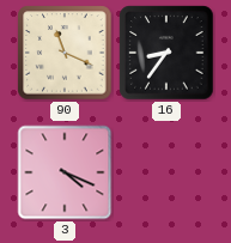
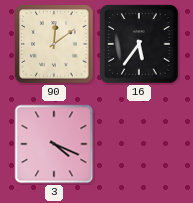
90: 11:19 -> 12:09
16: 8:36 -> 5:36
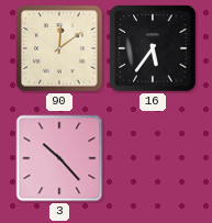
3: 4:19 -> 10:23
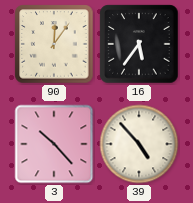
90: 12:09 -> 12:06
39: none -> 4:53
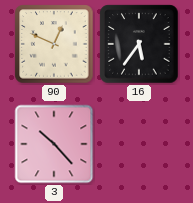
90: 12:06 -> 12:49
39: 4:53 -> none
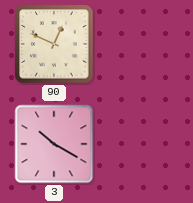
16: 5:36 -> none
3: 10:23 -> 10:20
